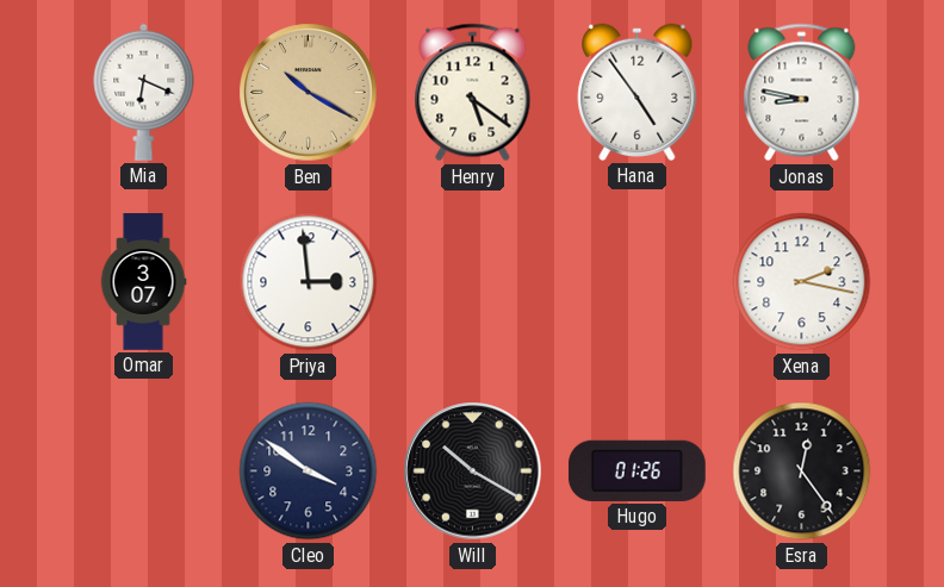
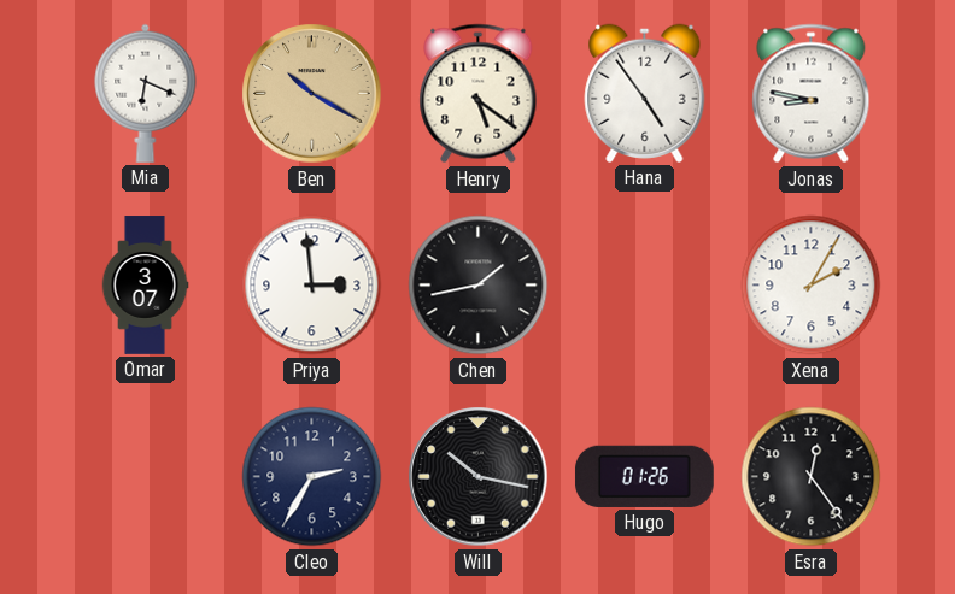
Chen: none -> 1:43
Xena: 2:17 -> 2:05
Cleo: 3:51 -> 2:35
Will: 10:20 -> 10:17
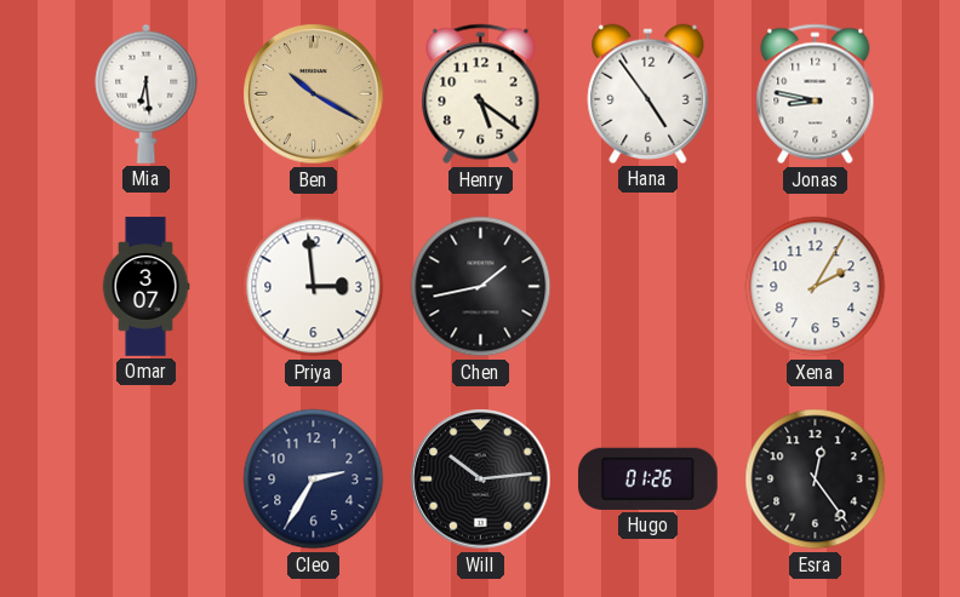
Mia: 6:19 -> 6:29
Will: 10:17 -> 10:14
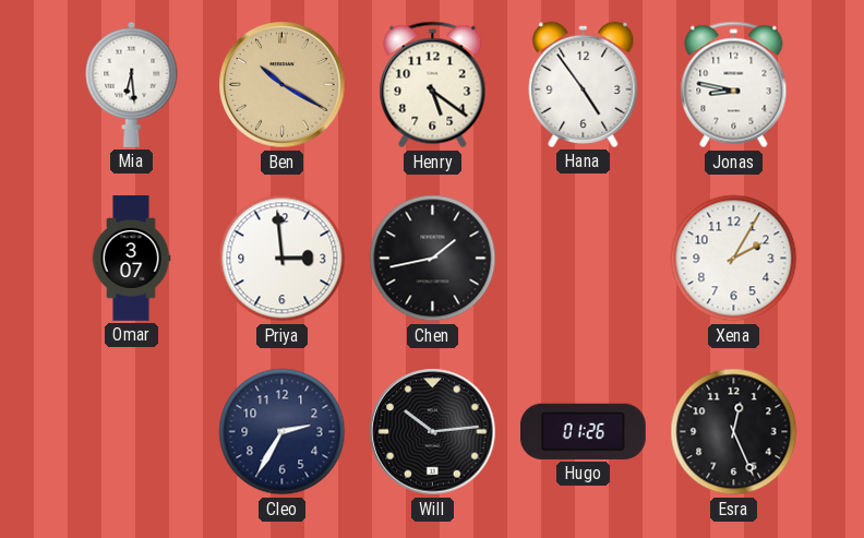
Esra: 12:24 -> 12:26
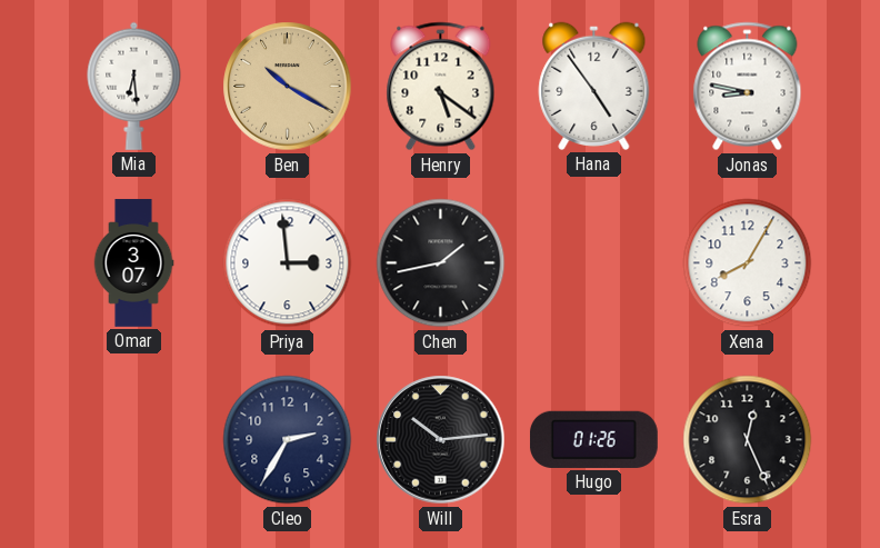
Xena: 2:05 -> 8:05
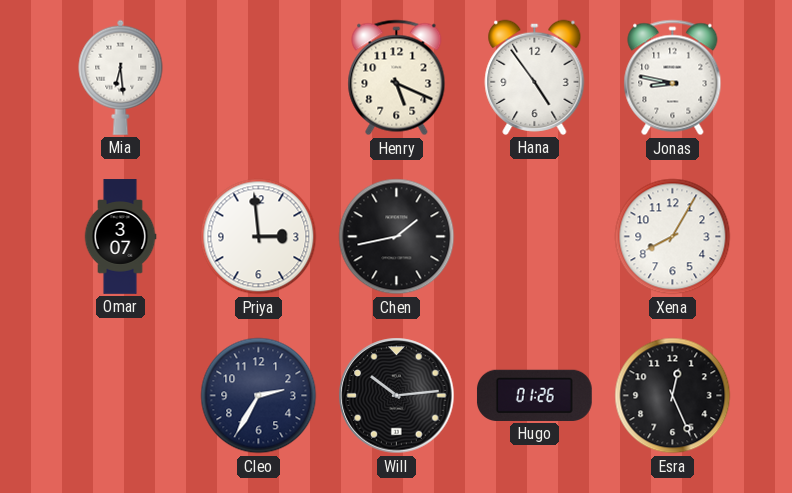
Ben: 10:20 -> none
Henry: 5:21 -> 5:19
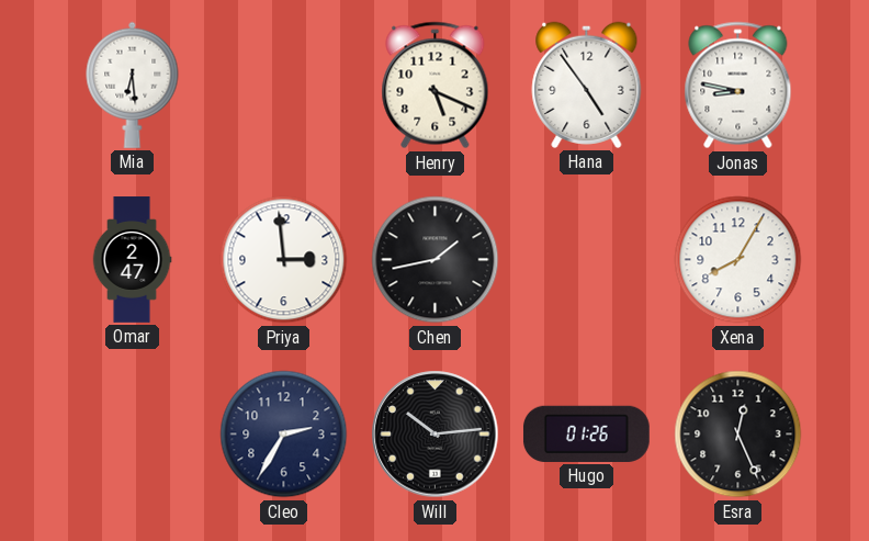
Omar: 3:07 -> 2:47
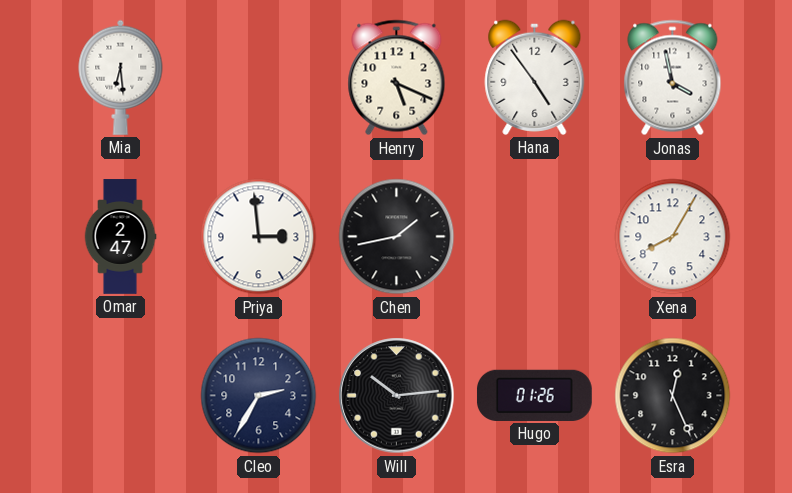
Jonas: 8:47 -> 3:58
